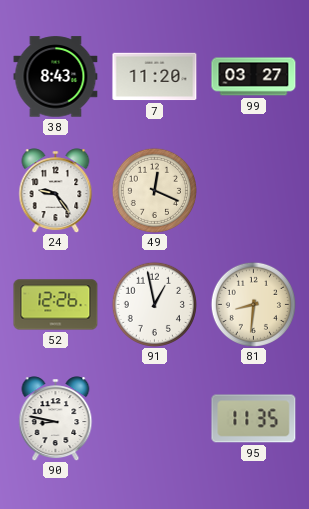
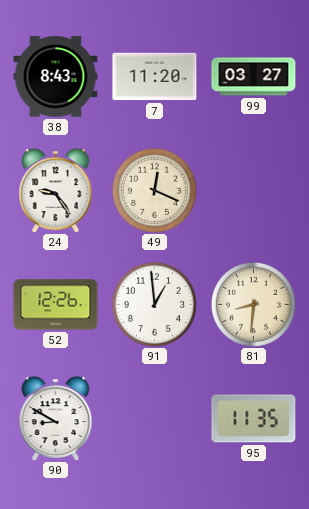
91: 12:58 -> 12:59
90: 8:47 -> 8:50
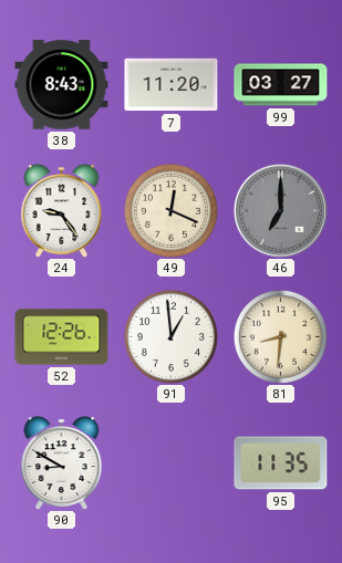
46: none -> 7:00
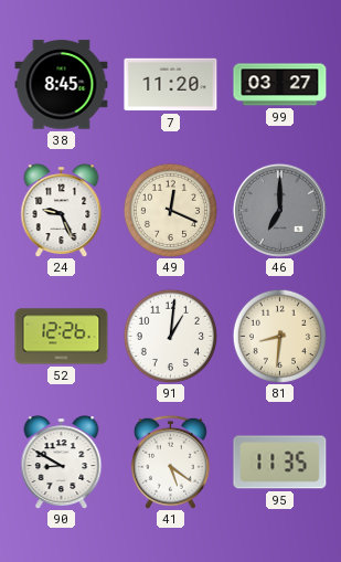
38: 8:43 -> 8:45
24: 9:24 -> 9:26
91: 12:59 -> 1:01
41: none -> 5:21
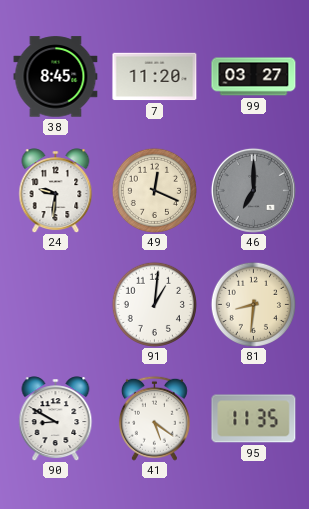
24: 9:26 -> 9:31
52: 12:26 -> none
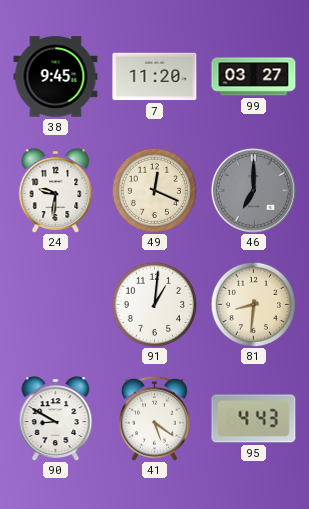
38: 8:45 -> 9:45
95: 11:35 -> 4:43
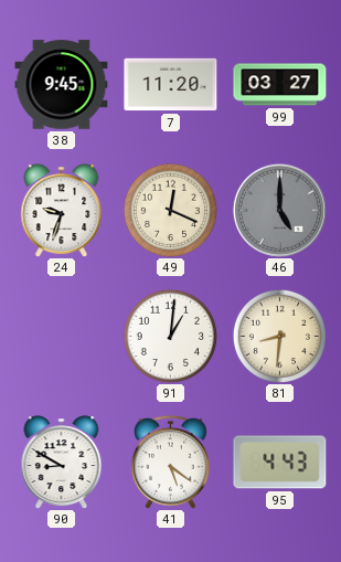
24: 9:31 -> 9:33
46: 7:00 -> 5:00
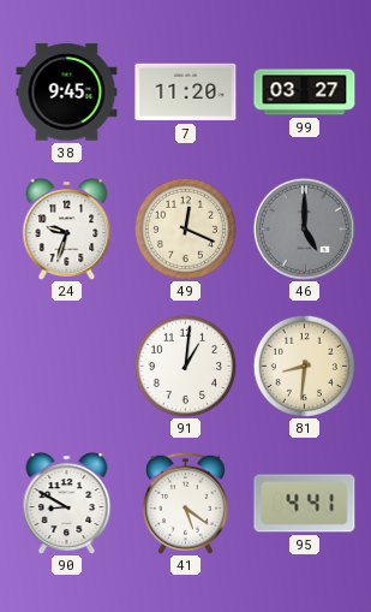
95: 4:43 -> 4:41
